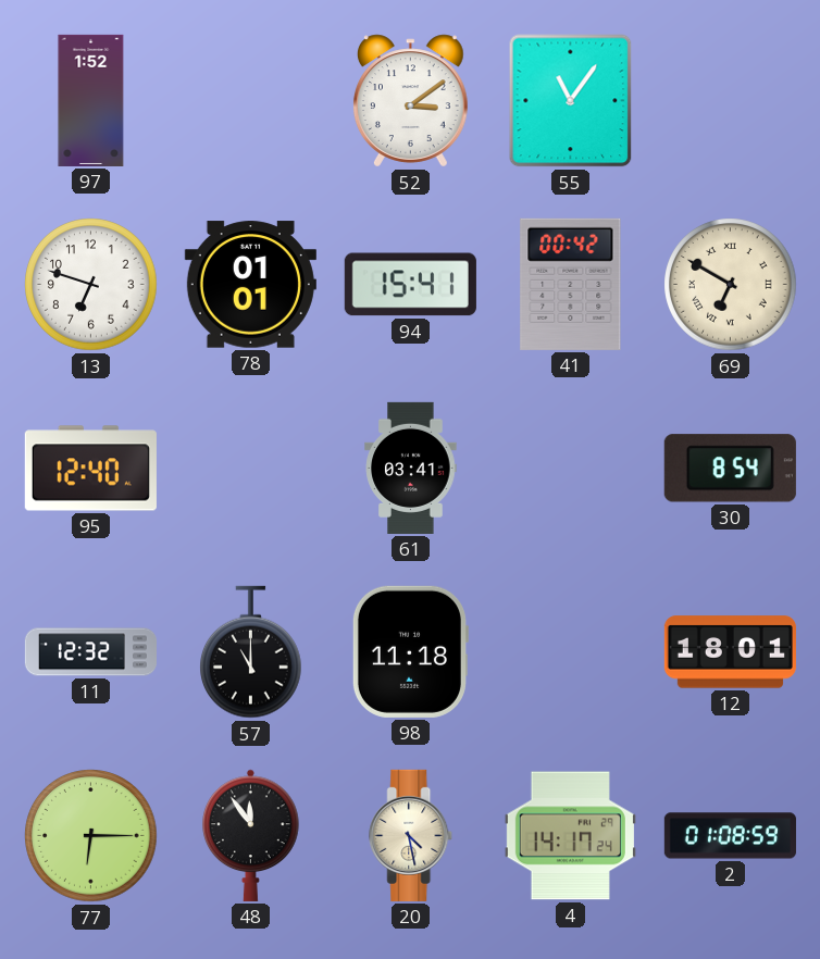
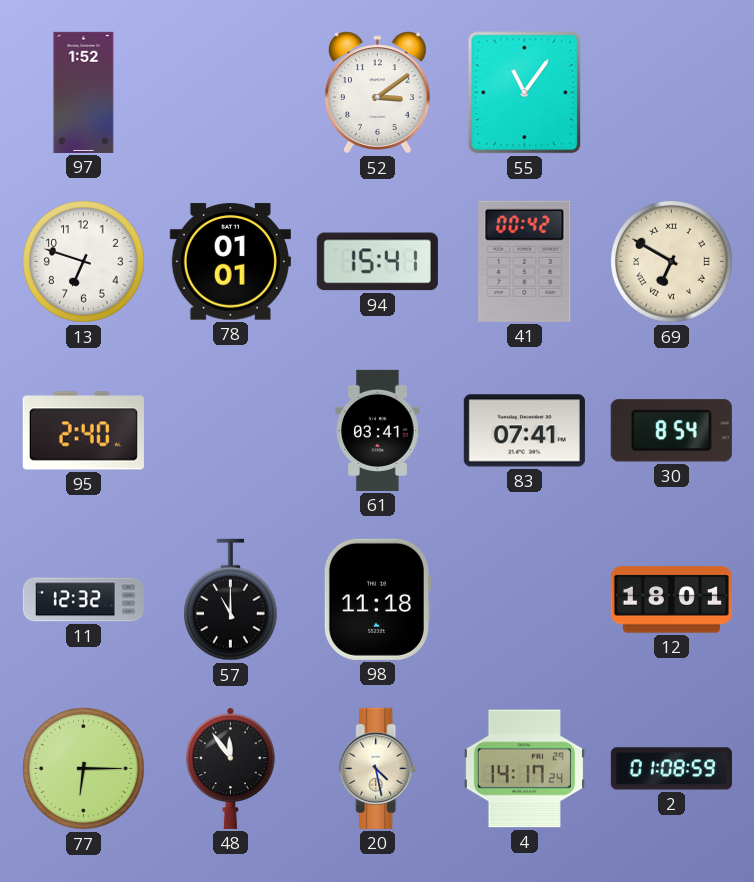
95: 12:40 -> 2:40
83: none -> 07:41
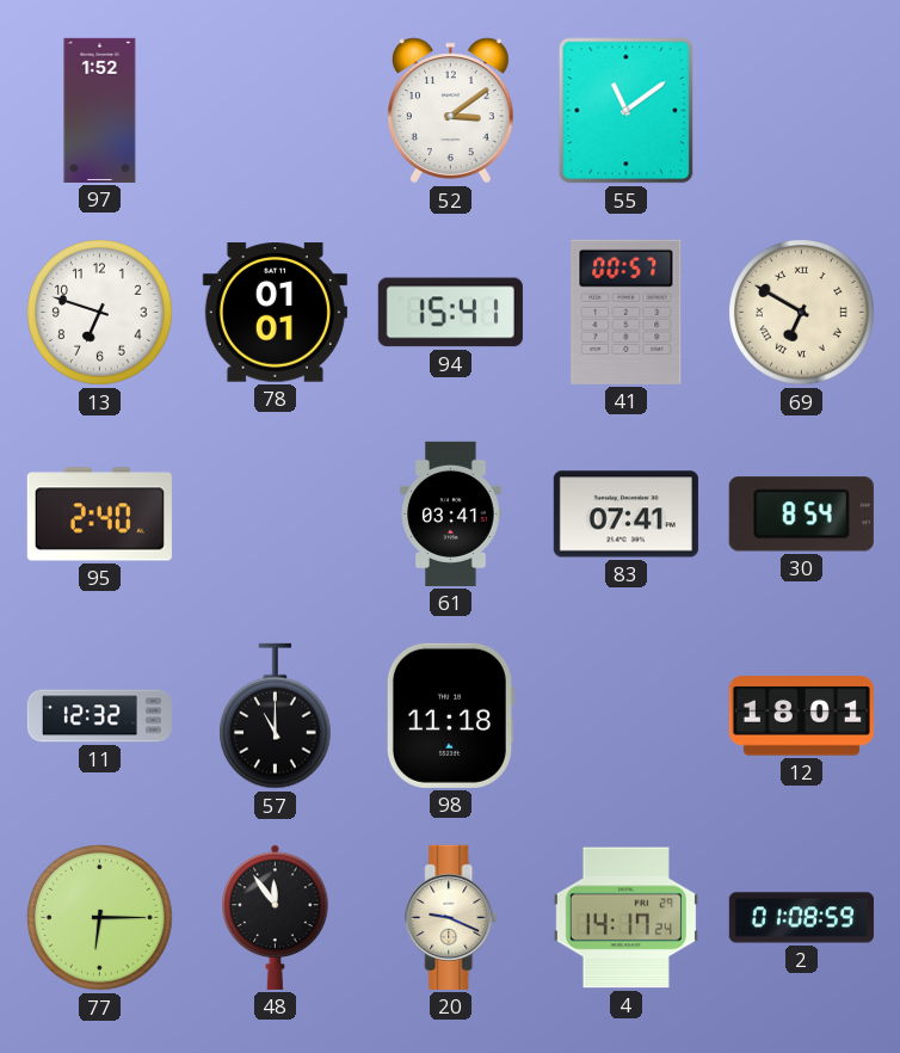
55: 11:06 -> 11:09
41: 00:42 -> 00:57
20: 4:28 -> 9:19
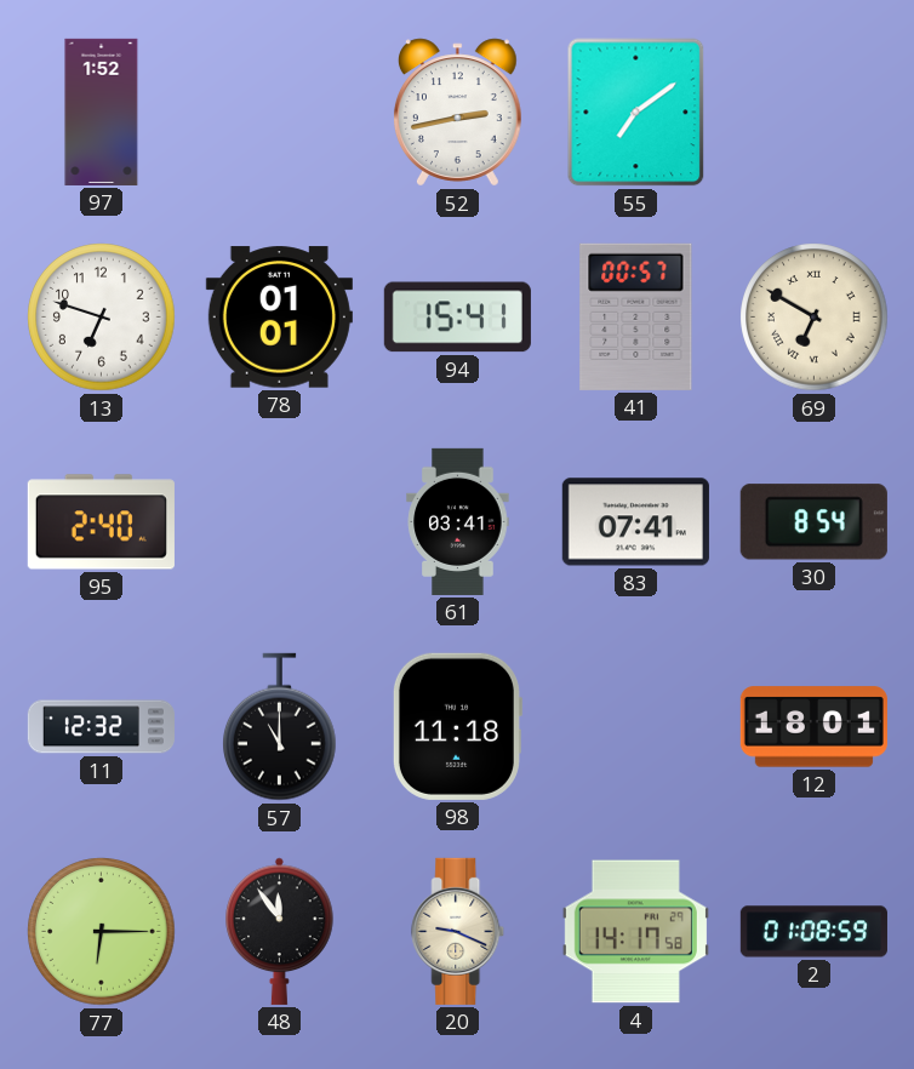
52: 3:09 -> 2:43
55: 11:09 -> 7:09
4: 14:17:24 -> 14:17:58
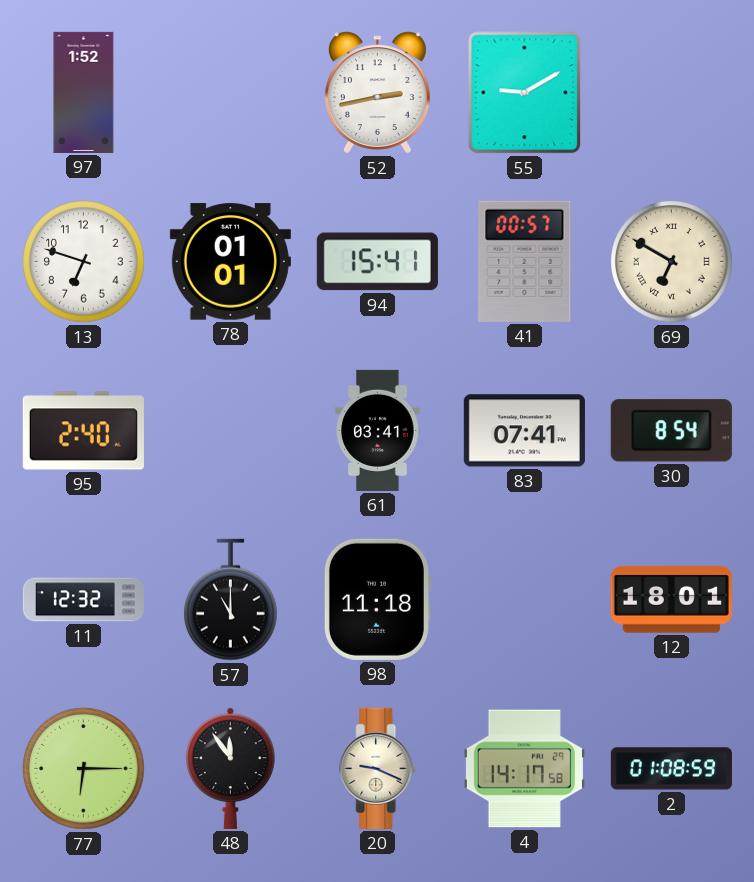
55: 7:09 -> 9:10
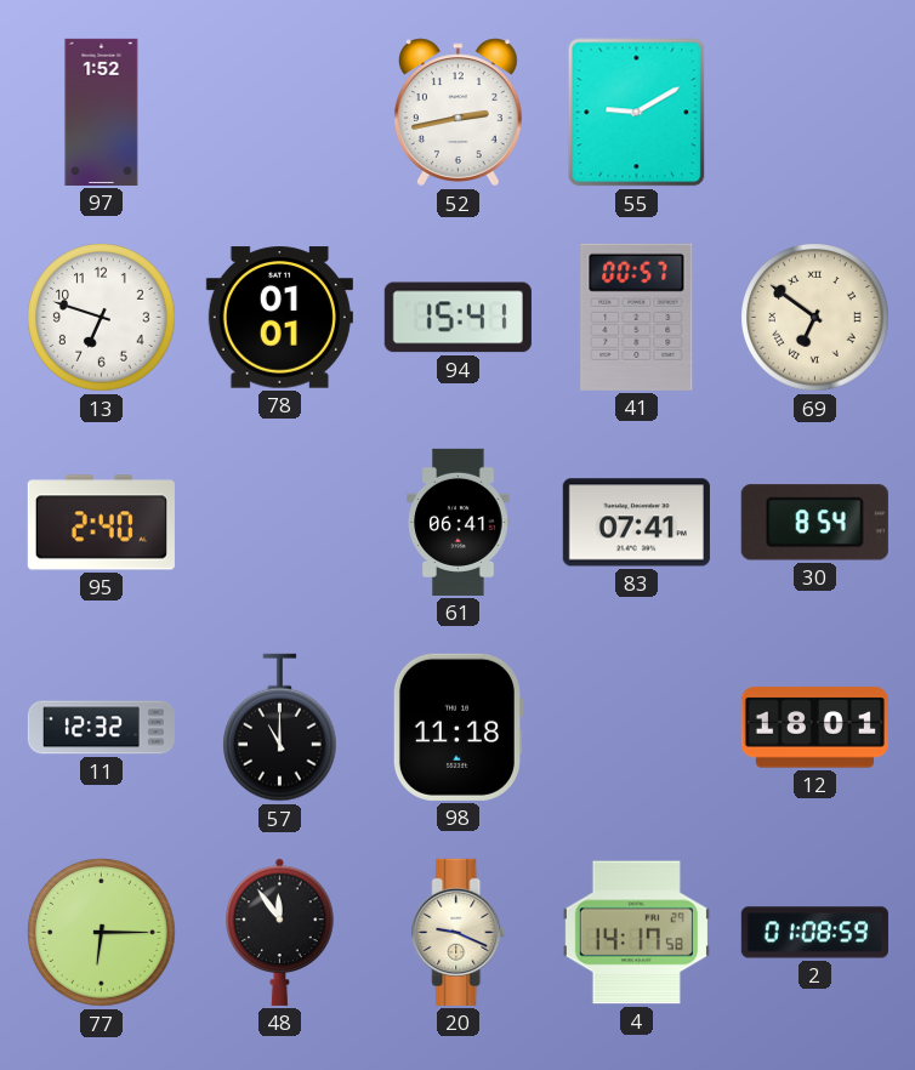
69: 6:50 -> 6:51
61: 03:41 -> 06:41
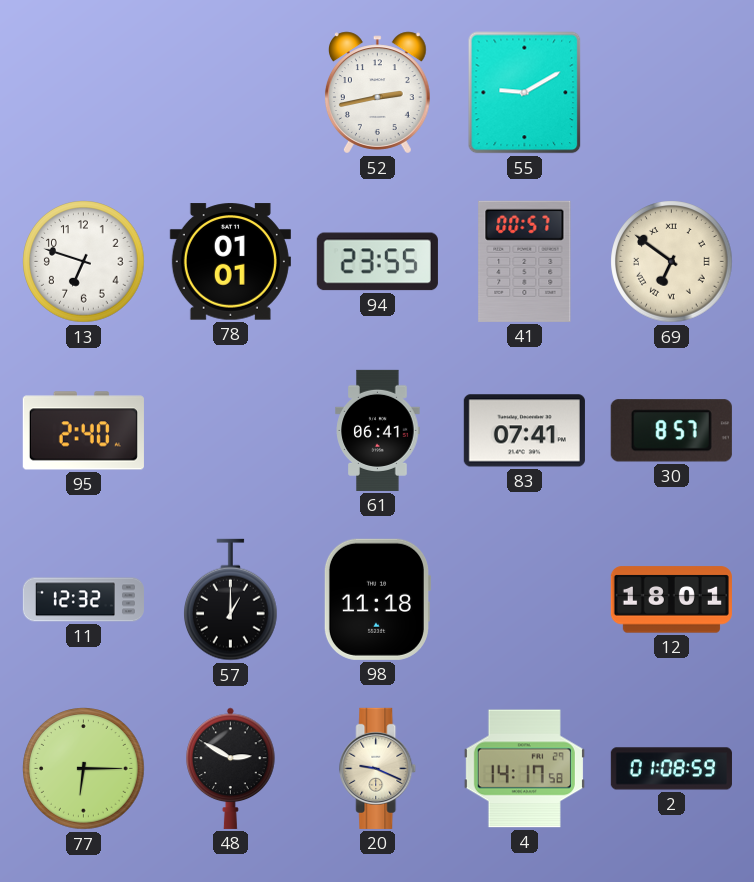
97: 1:52 -> none
94: 15:41 -> 23:55
30: 8:54 -> 8:57
57: 11:00 -> 1:00
48: 11:54 -> 2:50
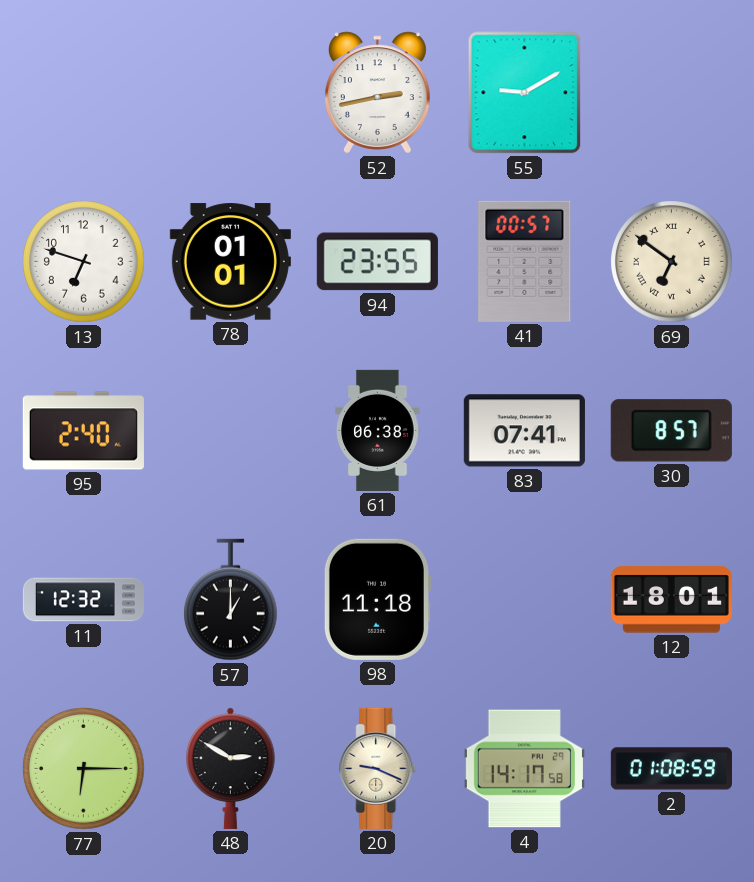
61: 06:41 -> 06:38
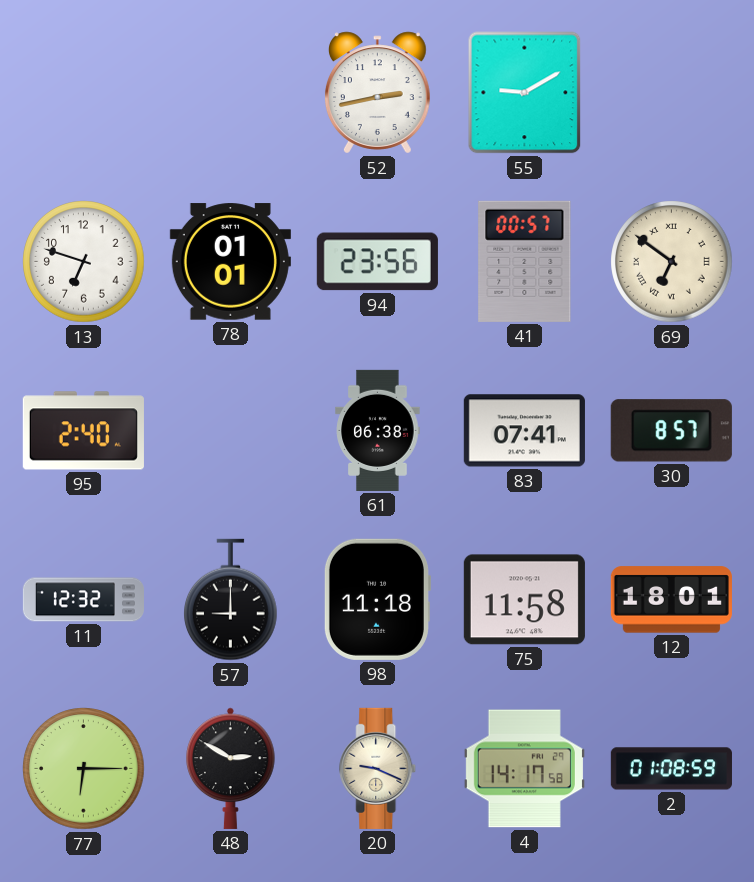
94: 23:55 -> 23:56
57: 1:00 -> 9:00
75: none -> 11:58
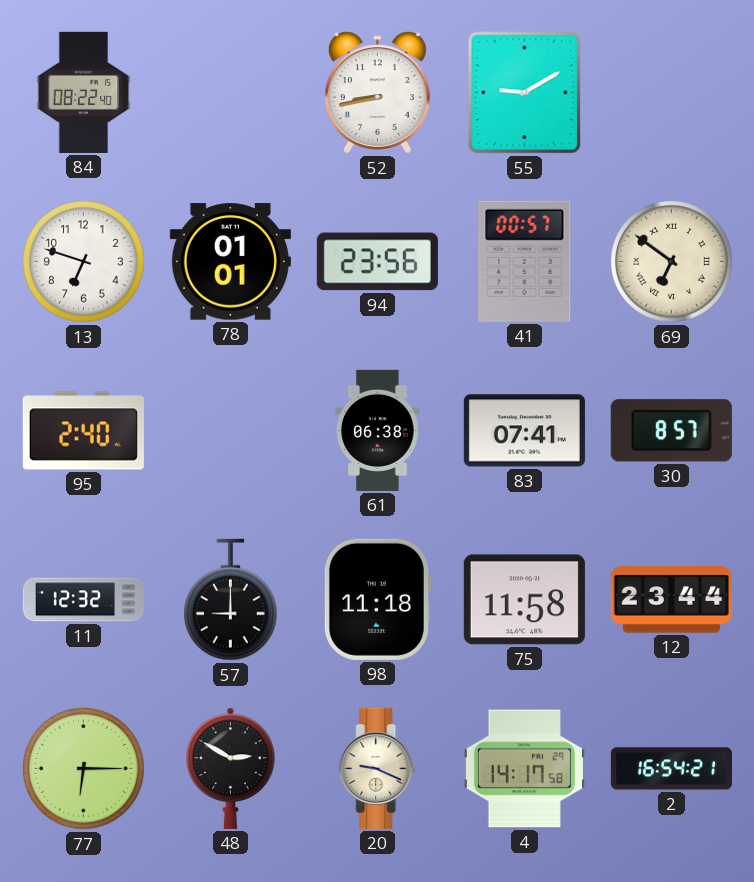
84: none -> 08:22
52: 2:43 -> 8:43
12: 18:01 -> 23:44
2: 01:08 -> 16:54
